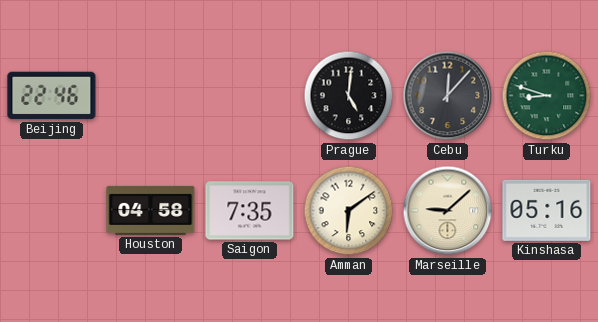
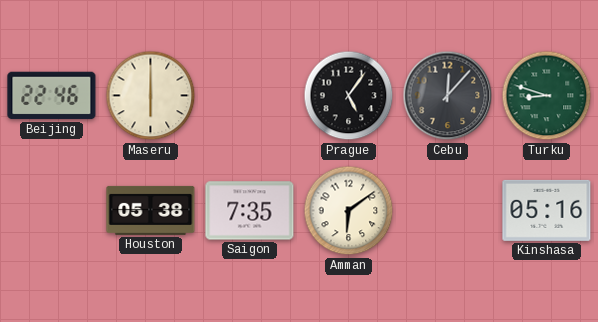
Maseru: none -> 6:00
Prague: 5:01 -> 5:06
Houston: 04:58 -> 05:38
Marseille: 9:08 -> none
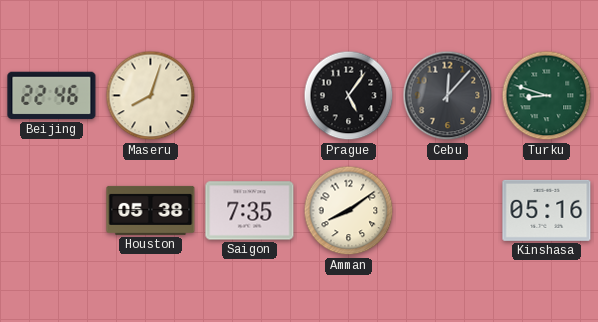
Maseru: 6:00 -> 8:03
Amman: 6:09 -> 8:09
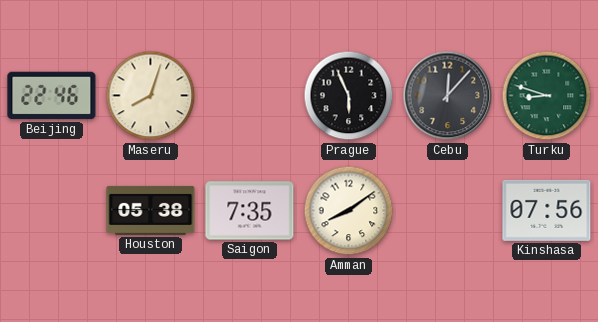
Prague: 5:06 -> 5:56
Kinshasa: 05:16 -> 07:56
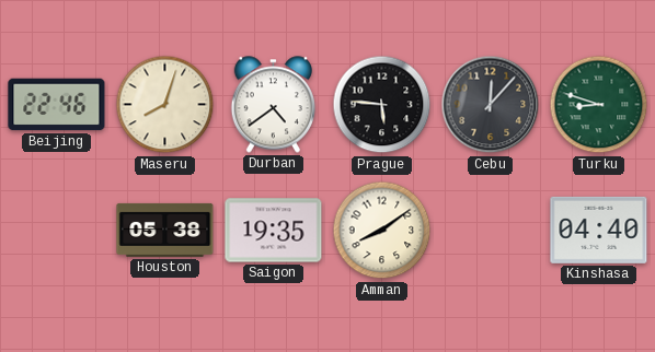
Durban: none -> 4:39
Prague: 5:56 -> 5:46
Saigon: 7:35 -> 19:35
Kinshasa: 07:56 -> 04:40
